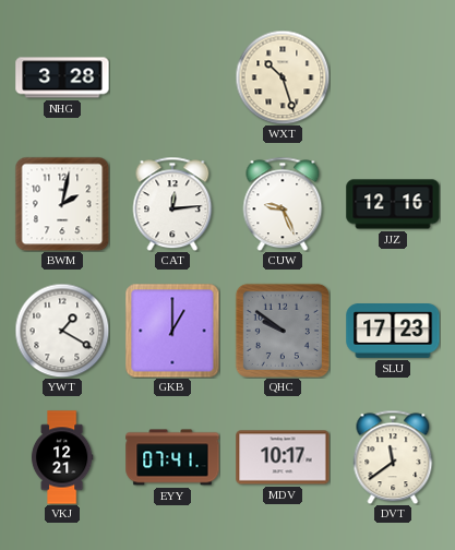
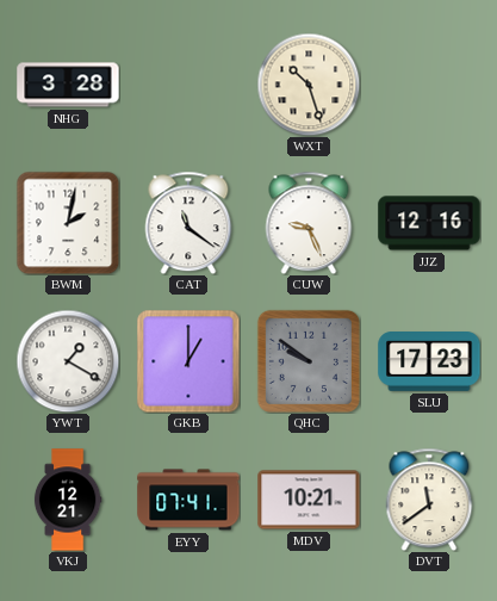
CAT: 12:14 -> 11:21
MDV: 10:17 -> 10:21
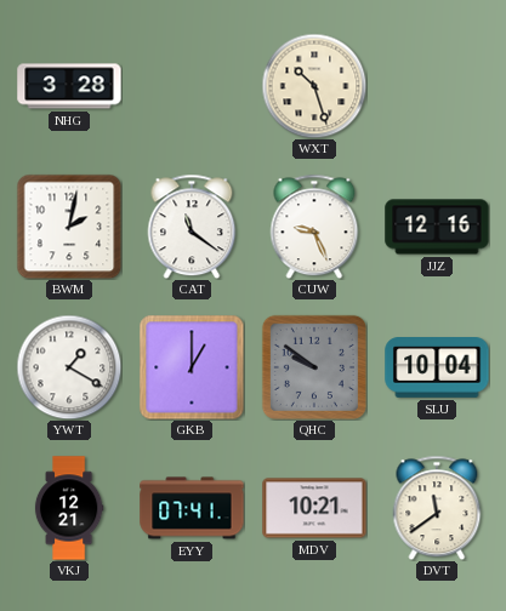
SLU: 17:23 -> 10:04
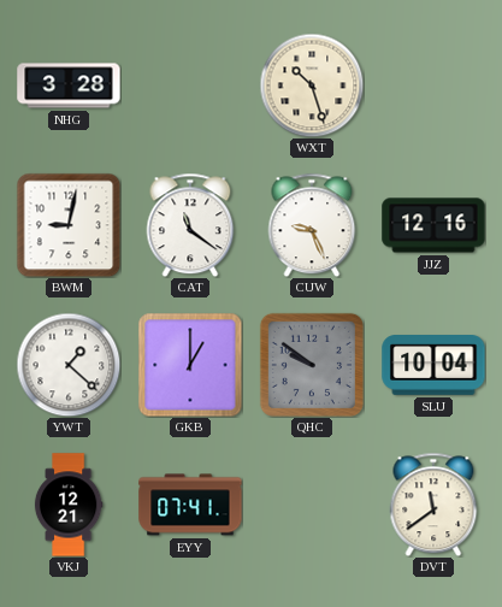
BWM: 2:02 -> 9:02
YWT: 1:20 -> 1:22
MDV: 10:21 -> none
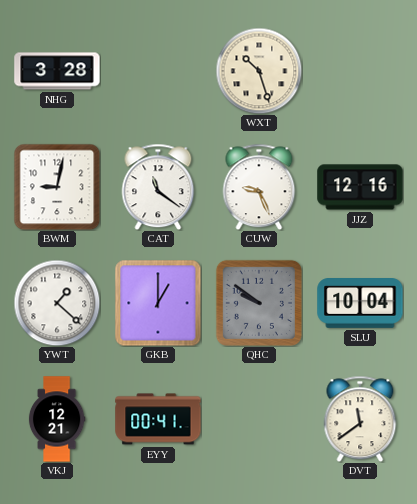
EYY: 07:41 -> 00:41
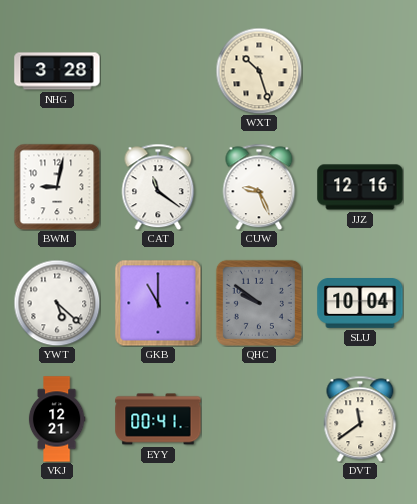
YWT: 1:22 -> 5:22
GKB: 1:00 -> 11:00
